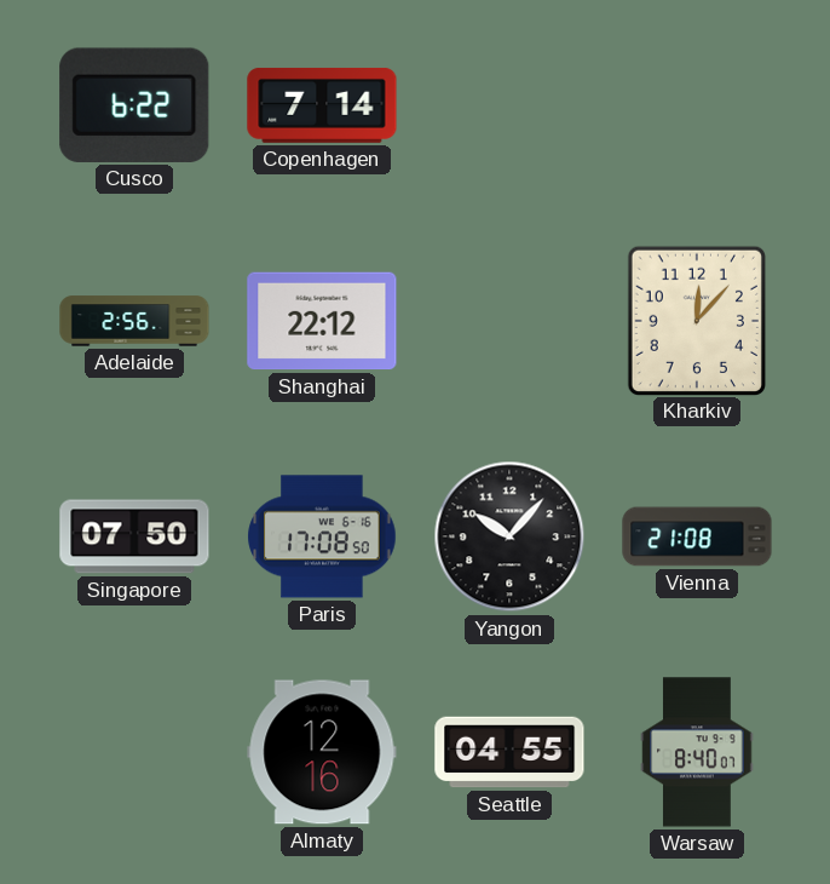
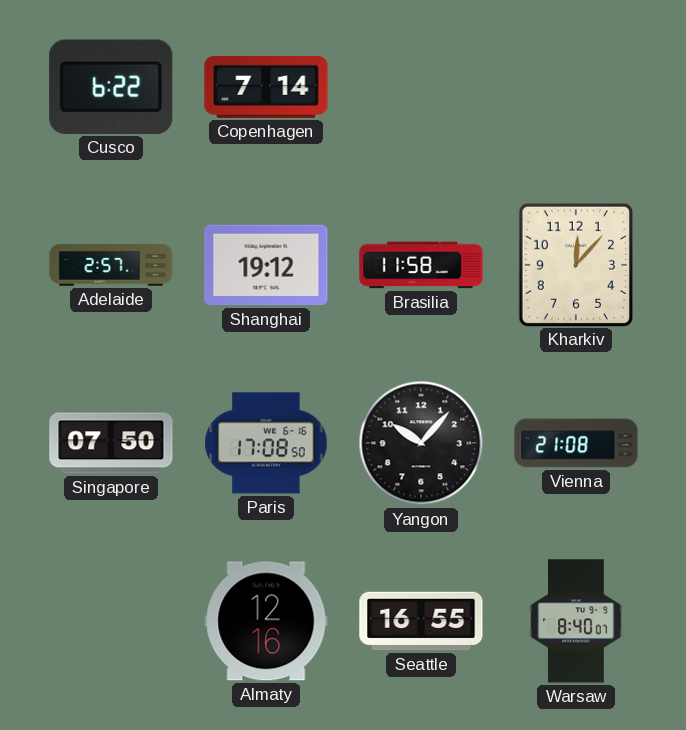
Adelaide: 2:56 -> 2:57
Shanghai: 22:12 -> 19:12
Brasilia: none -> 11:58
Seattle: 04:55 -> 16:55
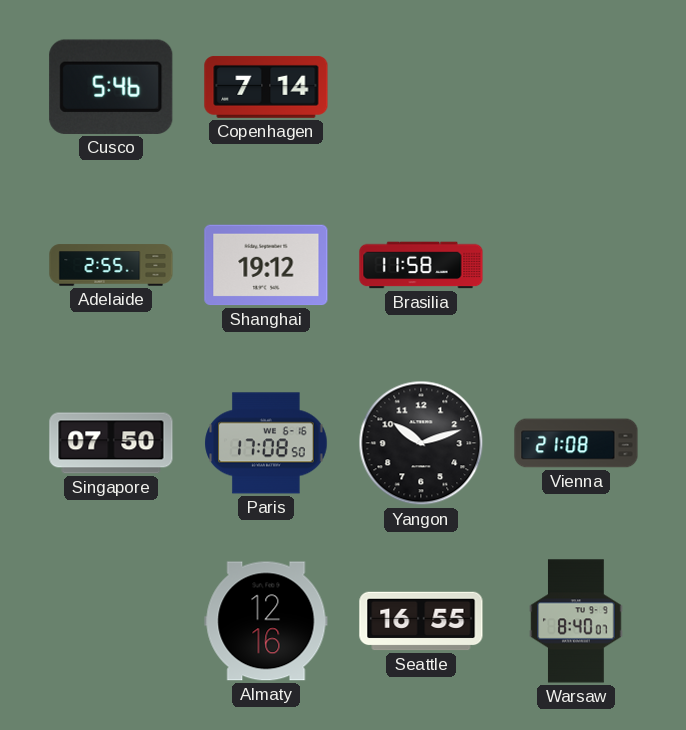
Cusco: 6:22 -> 5:46
Adelaide: 2:57 -> 2:55
Kharkiv: 12:07 -> none
Yangon: 10:07 -> 10:12
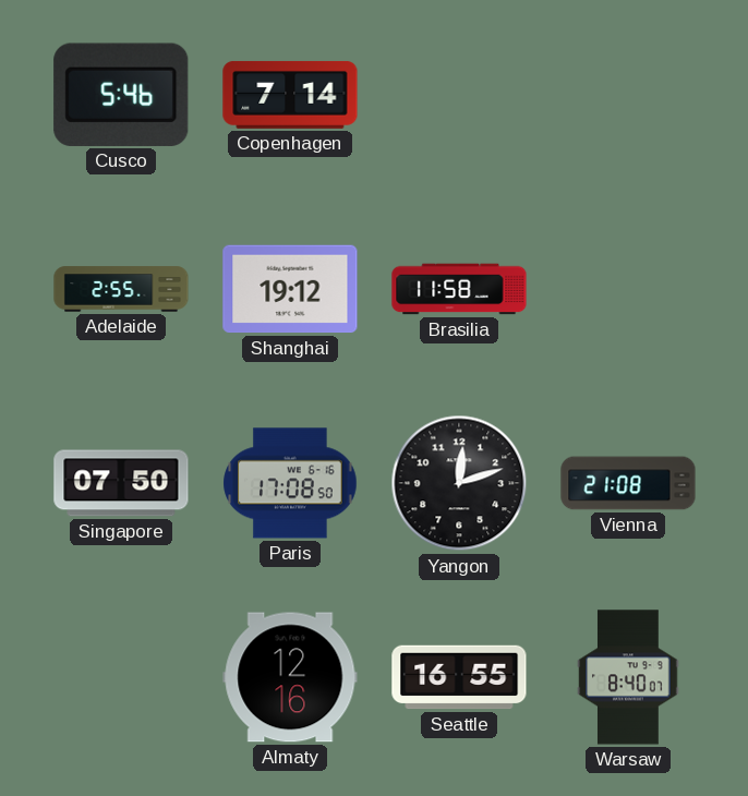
Yangon: 10:12 -> 12:12
